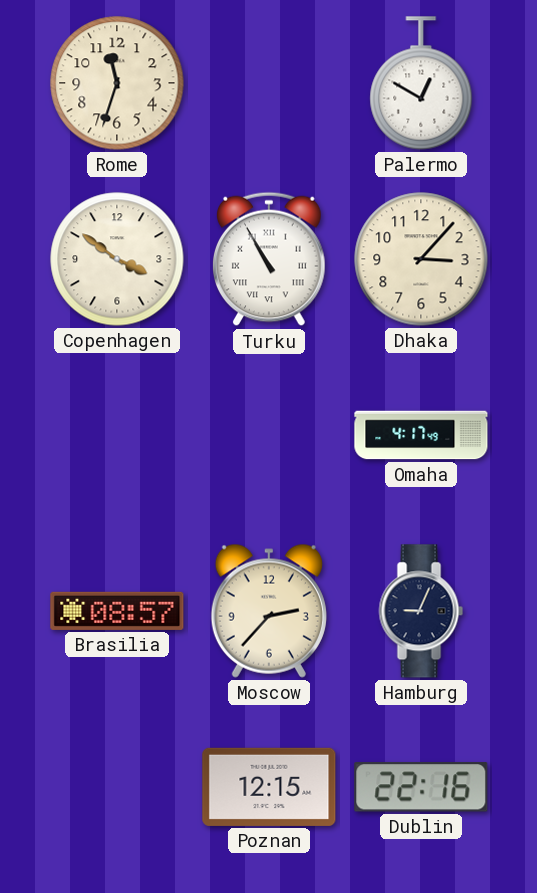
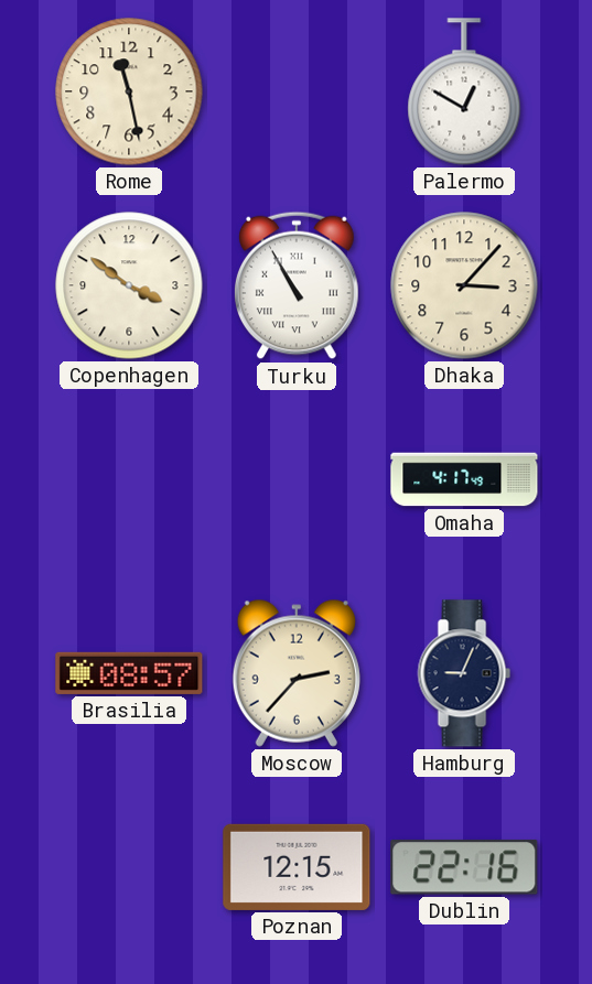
Rome: 11:33 -> 11:28
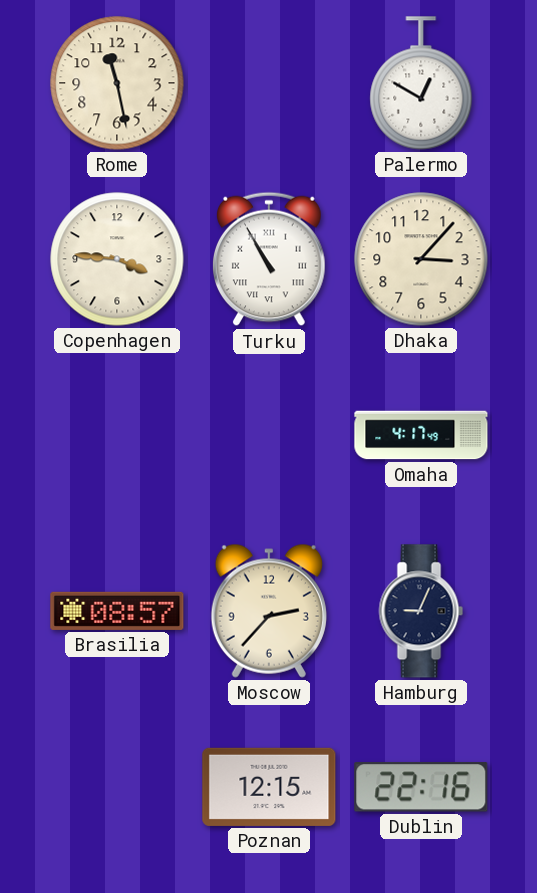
Copenhagen: 3:51 -> 3:46
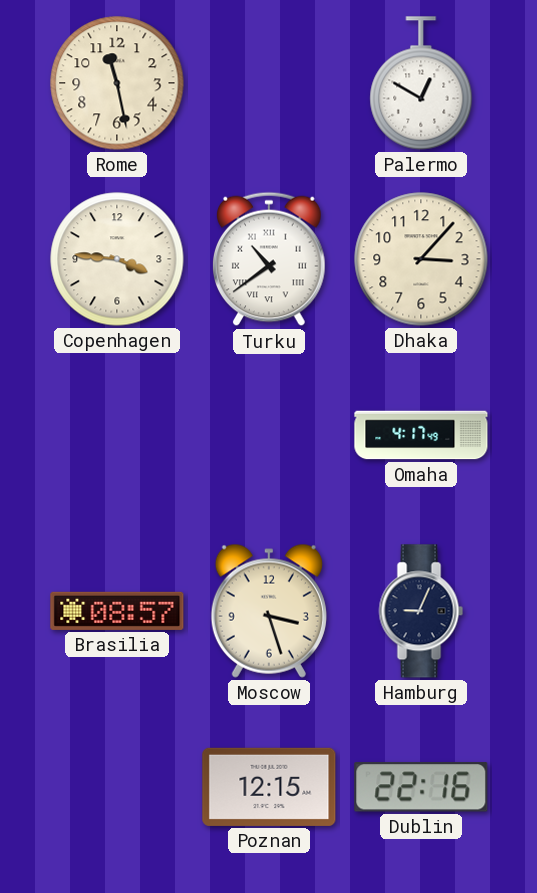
Turku: 10:55 -> 10:39
Moscow: 2:37 -> 3:27
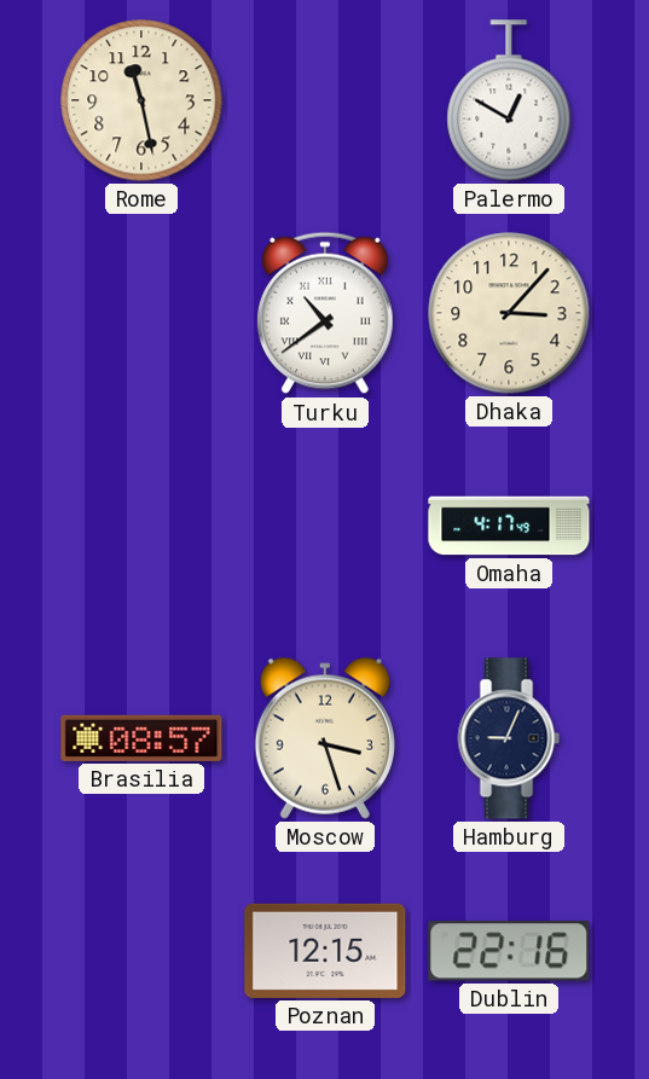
Copenhagen: 3:46 -> none
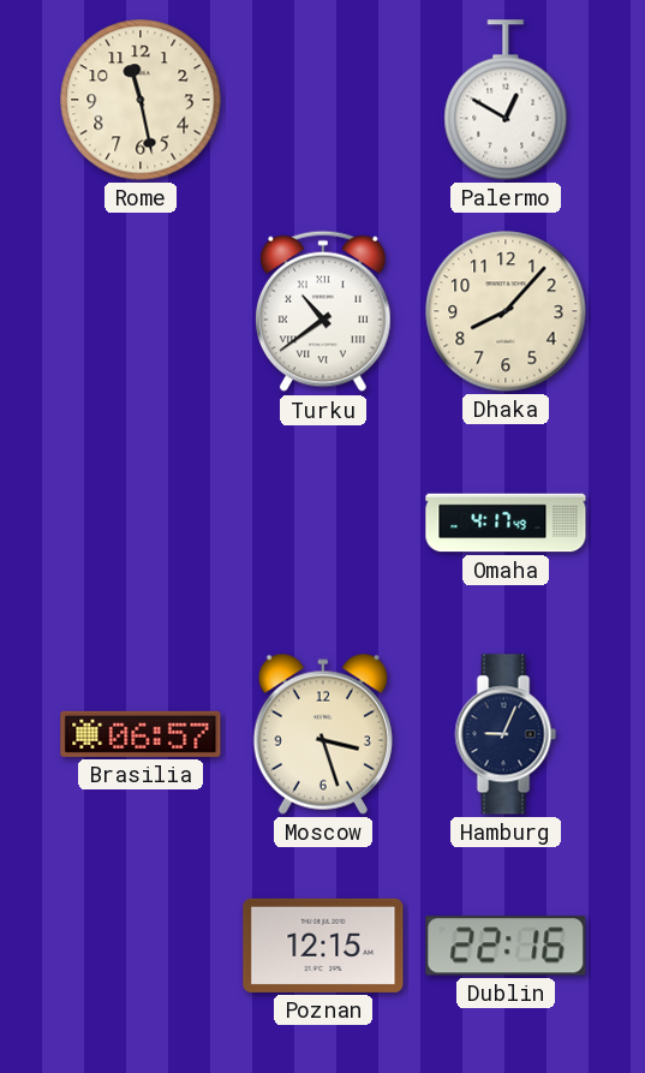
Dhaka: 3:07 -> 8:07
Brasilia: 08:57 -> 06:57
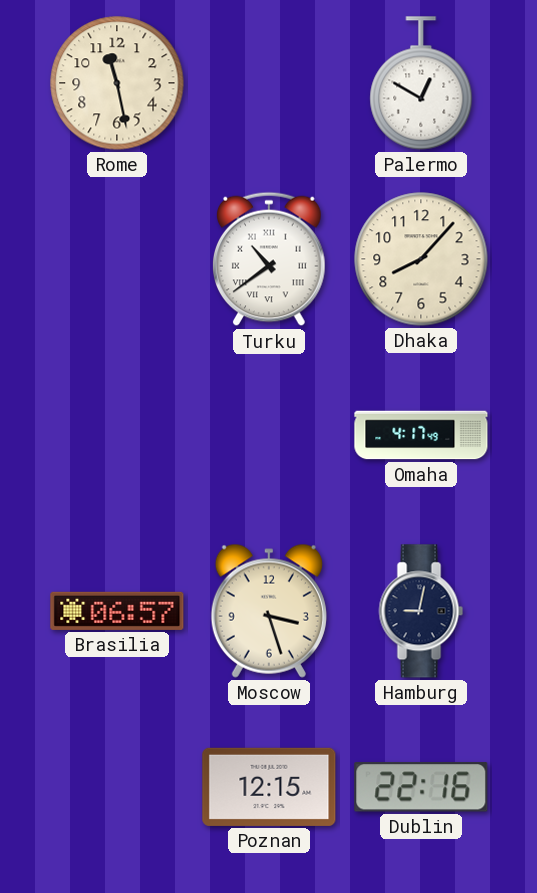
Hamburg: 9:04 -> 9:02
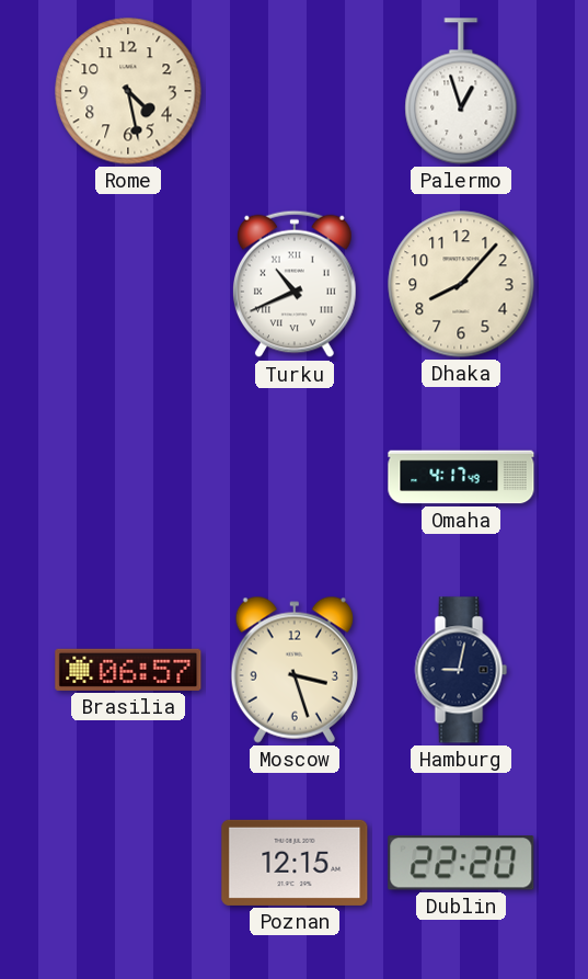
Rome: 11:28 -> 4:28
Palermo: 12:50 -> 12:57
Turku: 10:39 -> 10:41
Dublin: 22:16 -> 22:20
